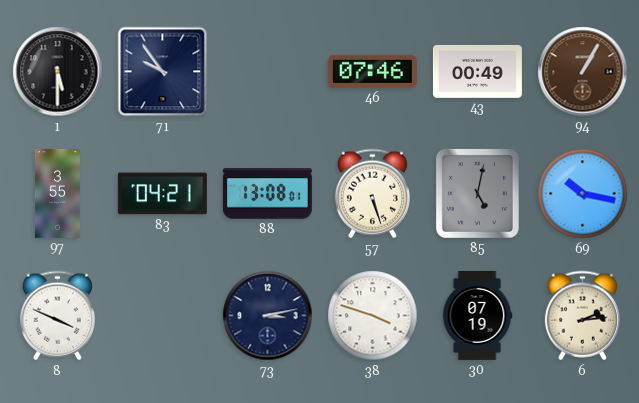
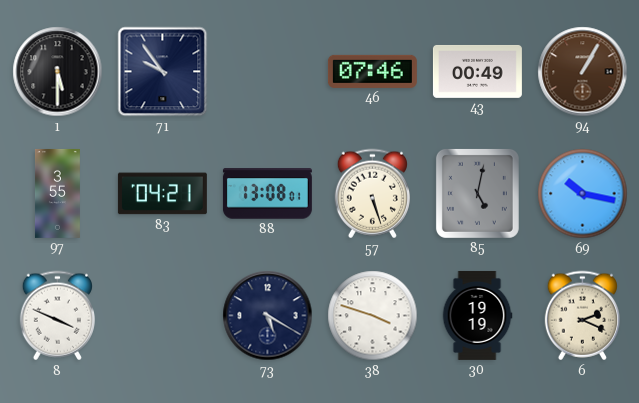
73: 3:13 -> 5:20
30: 07:19 -> 19:19
6: 2:14 -> 2:19
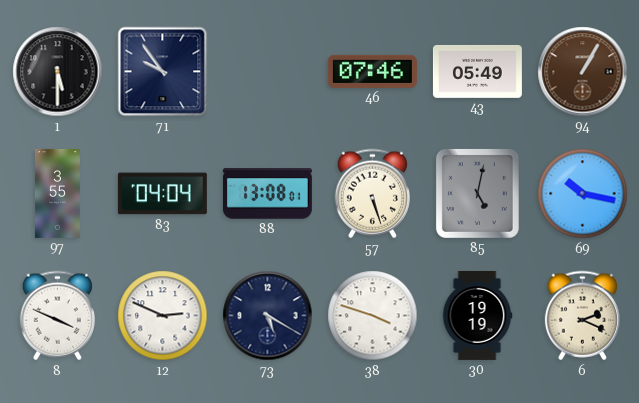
43: 00:49 -> 05:49
83: 04:21 -> 04:04
12: none -> 2:49
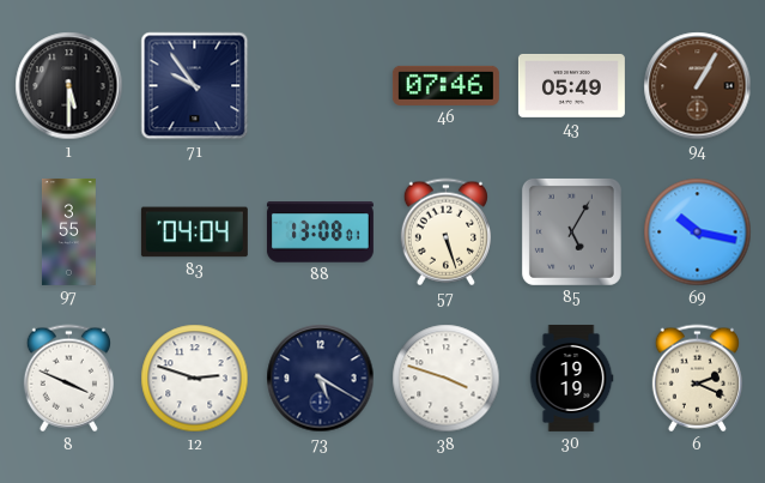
85: 5:02 -> 5:05
12: 2:49 -> 2:48
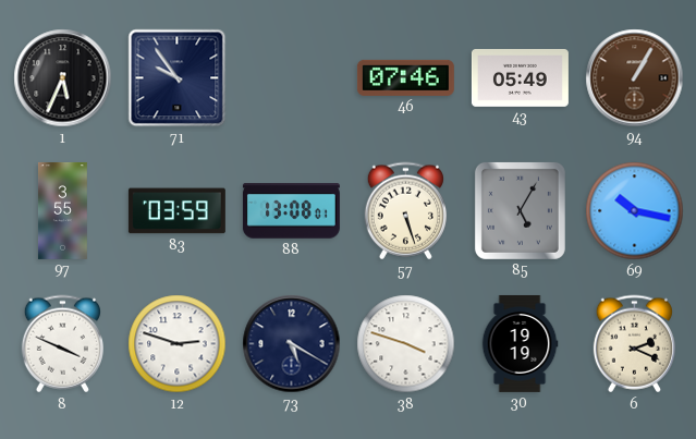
1: 5:30 -> 5:34
83: 04:04 -> 03:59
